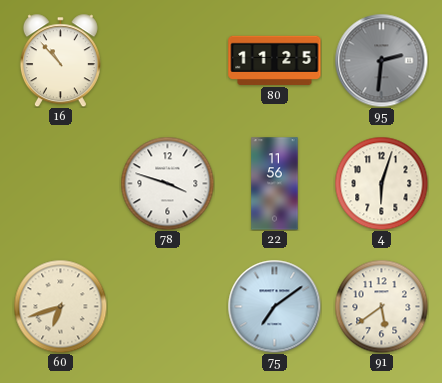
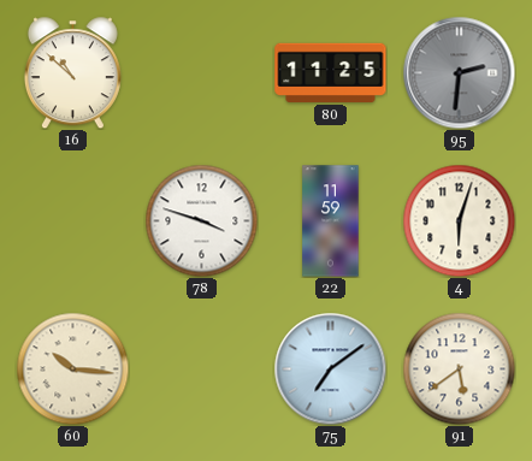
16: 10:53 -> 10:52
22: 11:56 -> 11:59
60: 6:42 -> 10:16
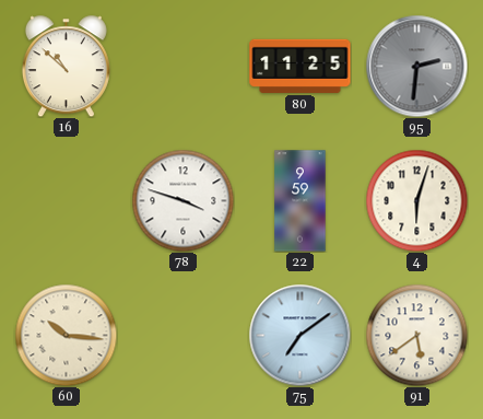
22: 11:59 -> 9:59
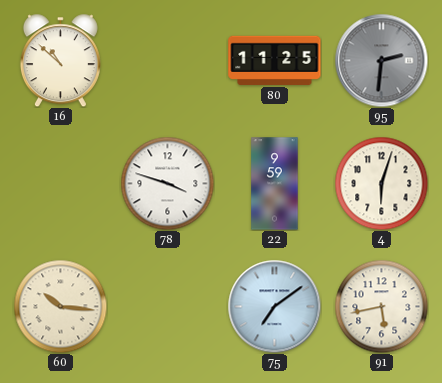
91: 5:39 -> 5:43
